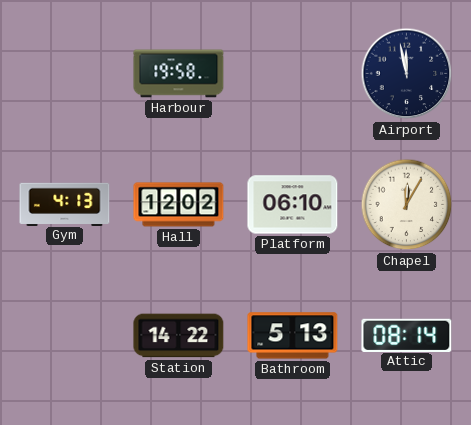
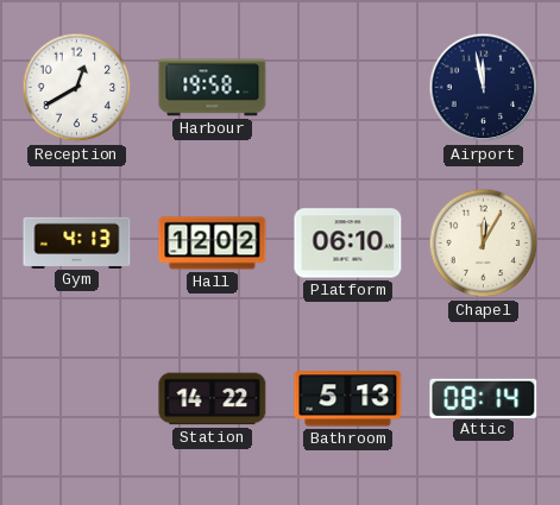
Reception: none -> 12:40
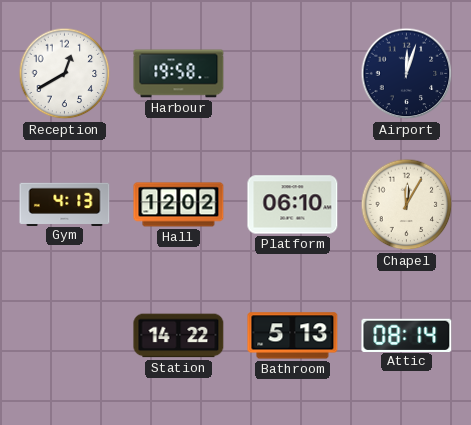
Airport: 11:58 -> 12:03
